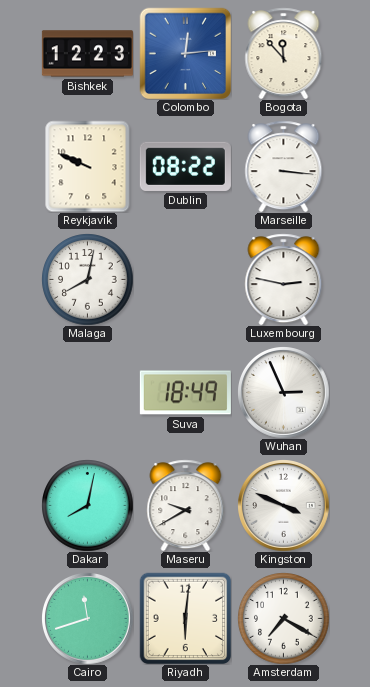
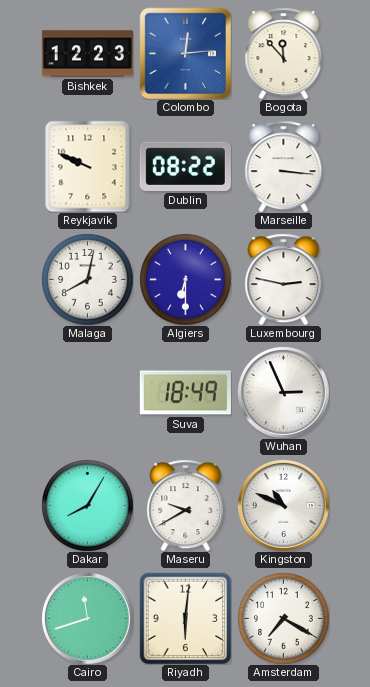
Algiers: none -> 6:30
Dakar: 8:02 -> 8:05
Kingston: 3:49 -> 10:49
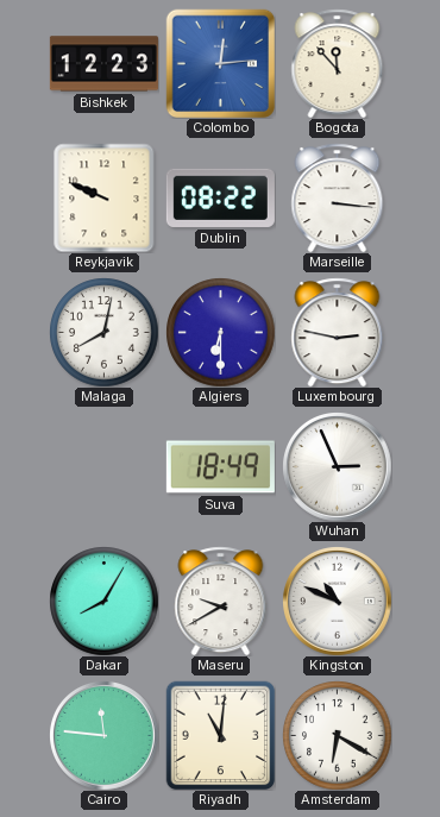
Cairo: 11:42 -> 11:46
Riyadh: 6:01 -> 11:01
Amsterdam: 7:20 -> 6:20
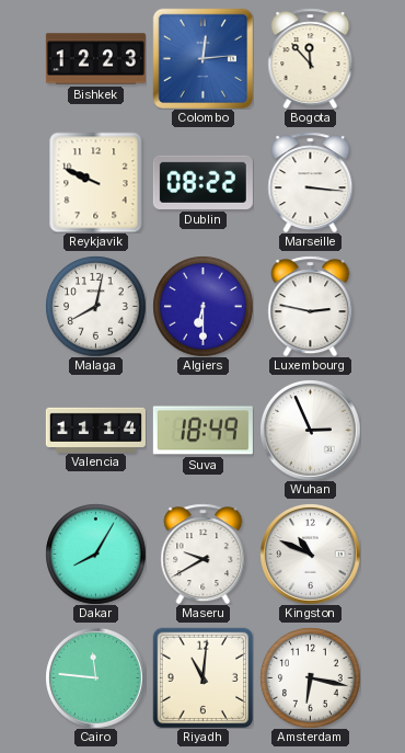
Valencia: none -> 11:14
Amsterdam: 6:20 -> 6:17
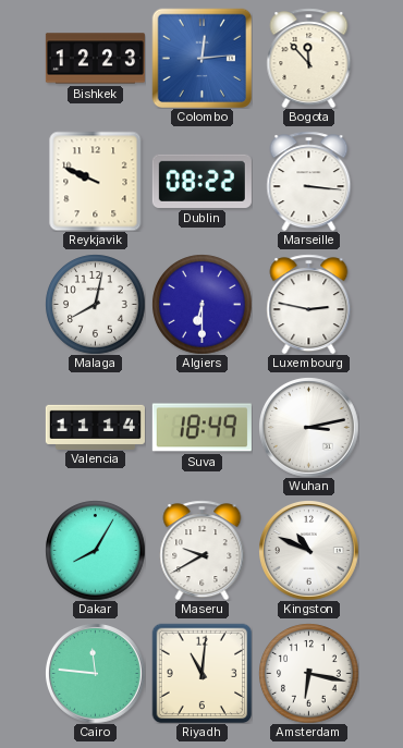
Wuhan: 2:56 -> 3:13
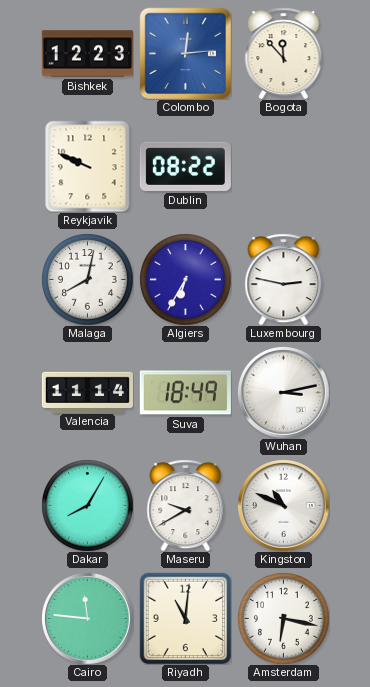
Marseille: 3:16 -> none
Algiers: 6:30 -> 6:35
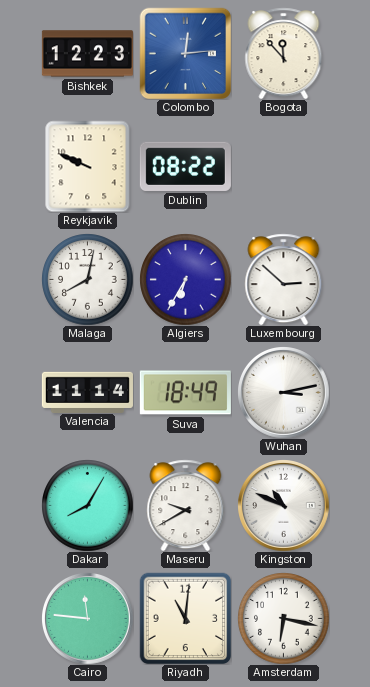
Luxembourg: 2:47 -> 2:52
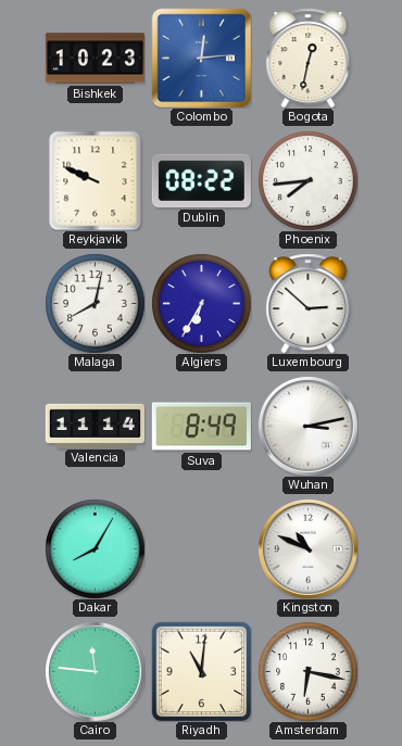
Bishkek: 12:23 -> 10:23
Bogota: 11:53 -> 12:32
Phoenix: none -> 7:44
Suva: 18:49 -> 8:49
Maseru: 9:40 -> none
